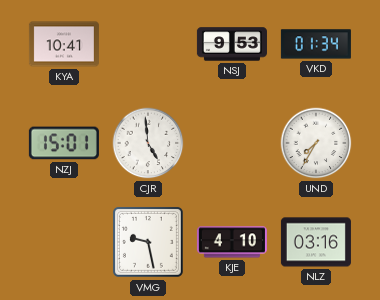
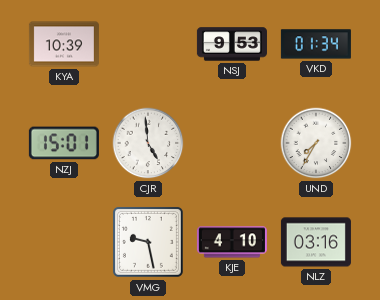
KYA: 10:41 -> 10:39
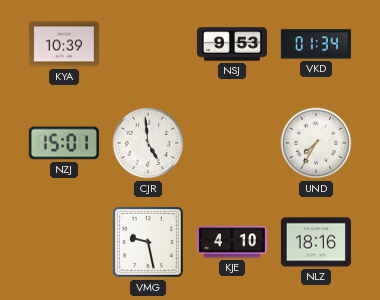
NLZ: 03:16 -> 18:16
